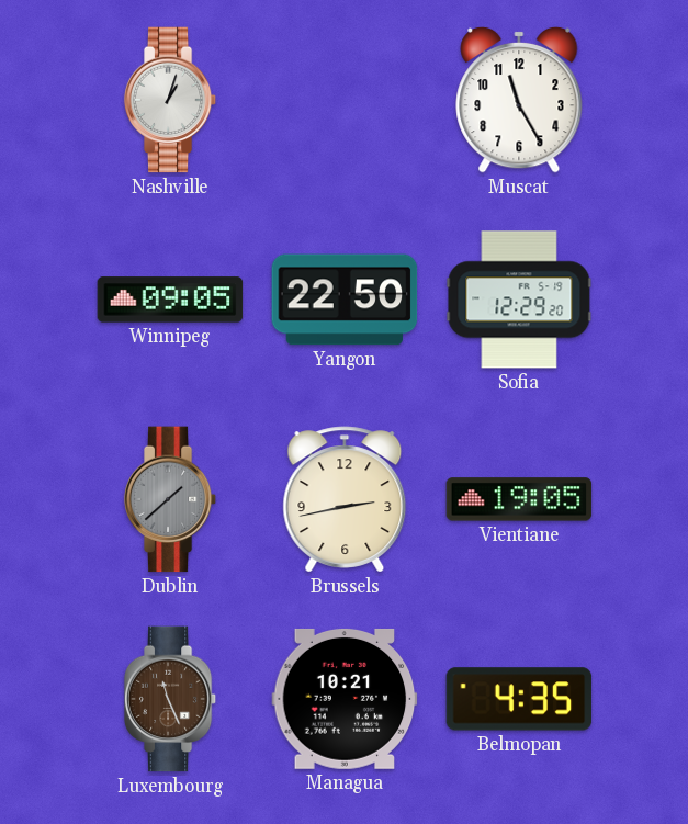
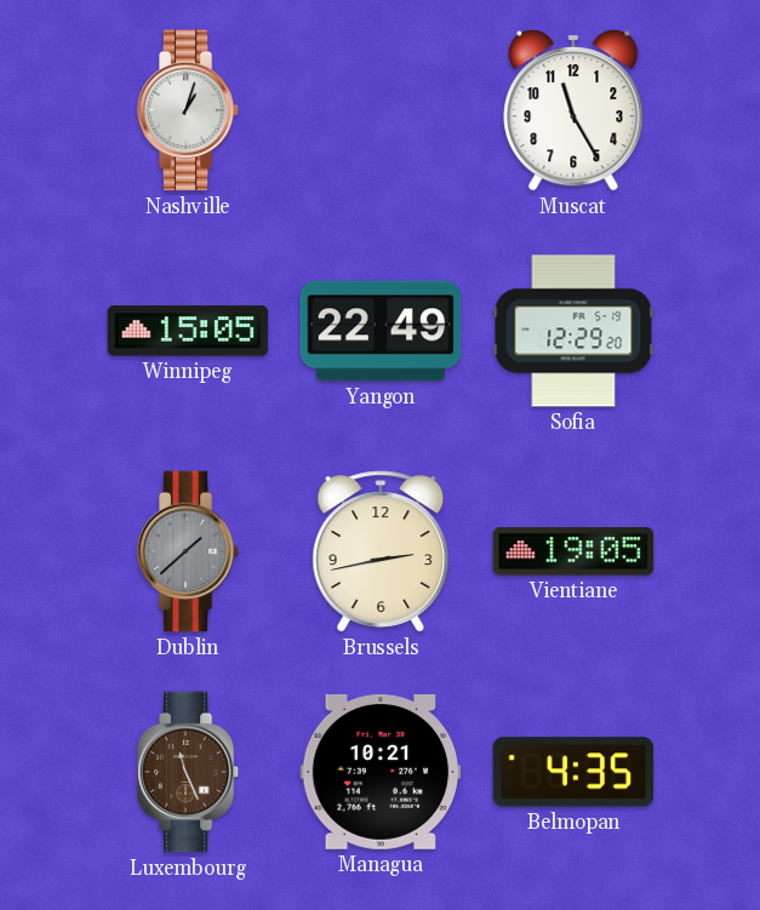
Winnipeg: 09:05 -> 15:05
Yangon: 22:50 -> 22:49
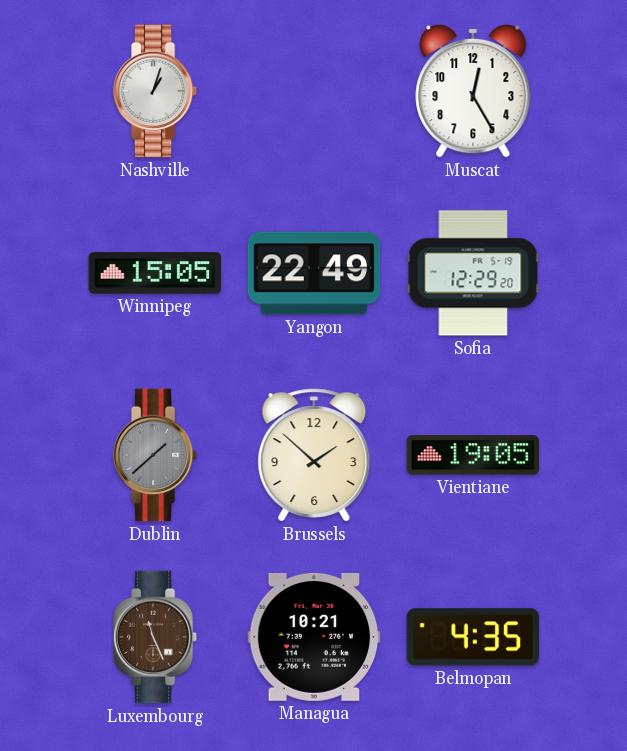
Muscat: 11:25 -> 12:25
Brussels: 2:43 -> 1:52
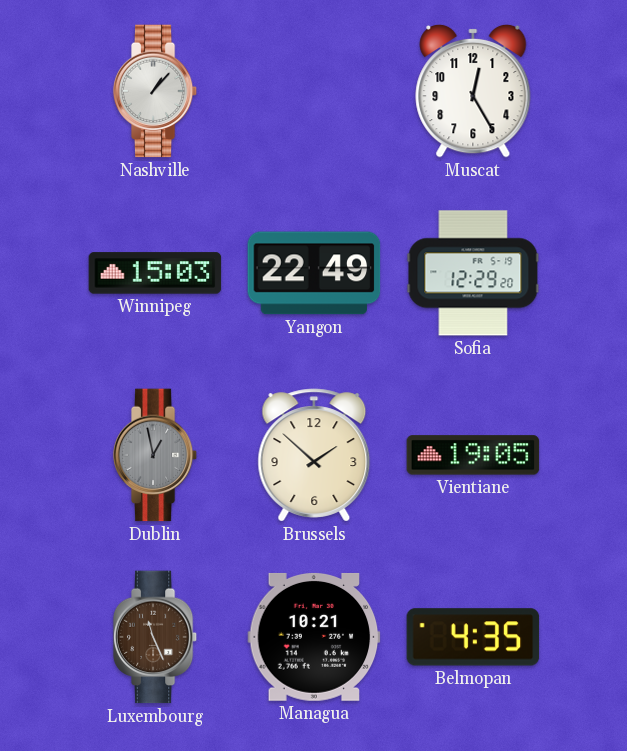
Nashville: 1:03 -> 1:07
Winnipeg: 15:05 -> 15:03
Dublin: 1:38 -> 12:58
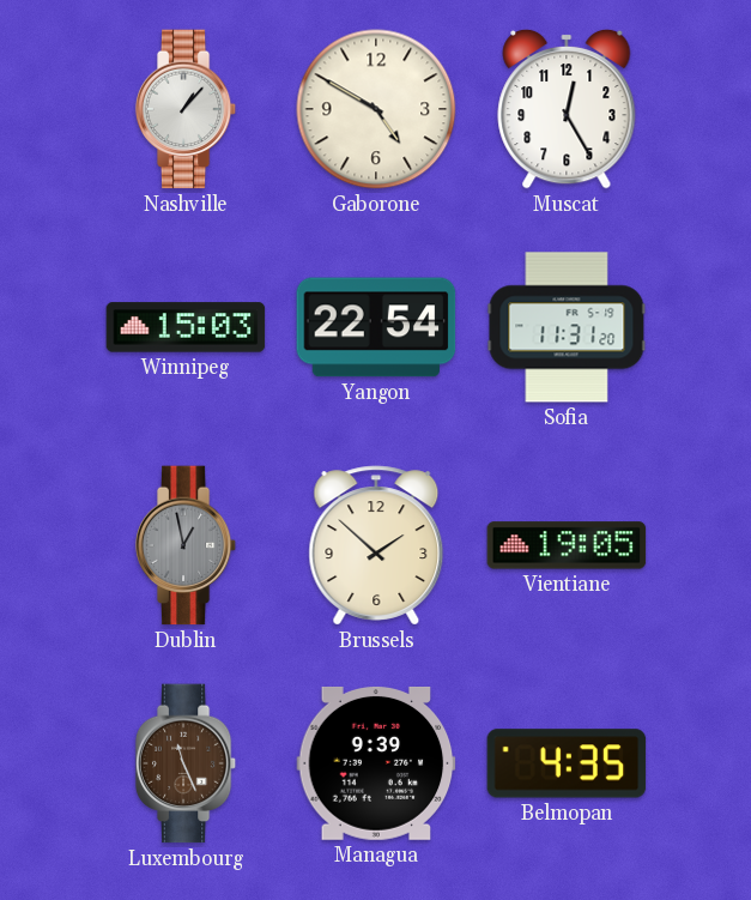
Gaborone: none -> 4:50
Yangon: 22:49 -> 22:54
Sofia: 12:29 -> 11:31
Managua: 10:21 -> 9:39
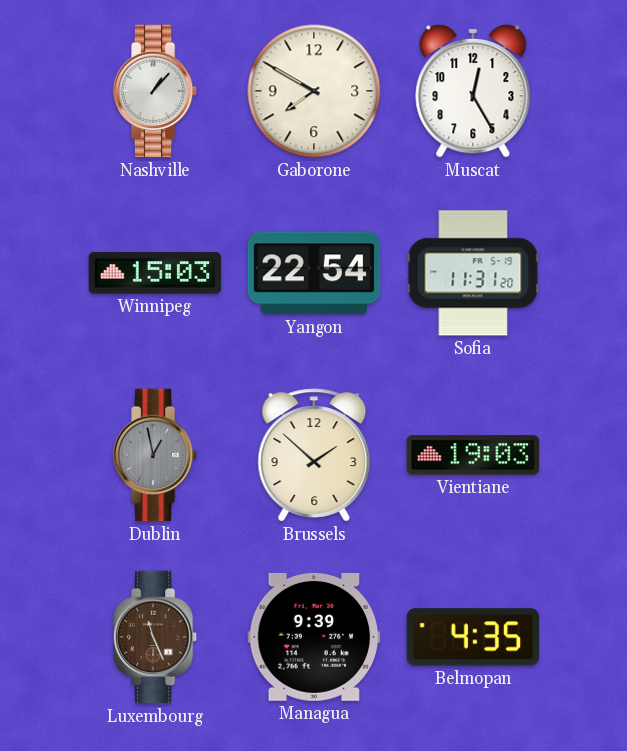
Gaborone: 4:50 -> 7:50
Vientiane: 19:05 -> 19:03
